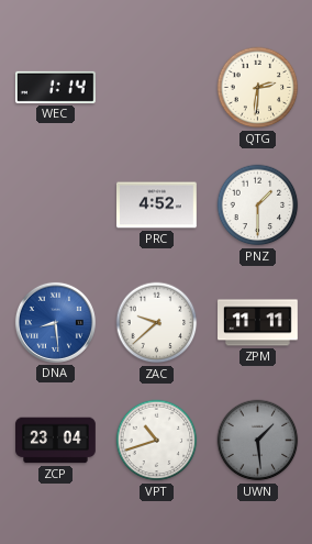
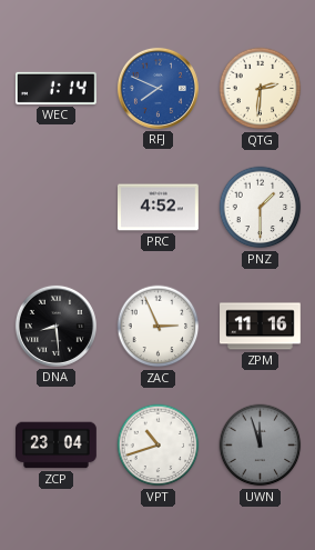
RFJ: none -> 7:49
DNA dial: blue -> black
ZAC: 9:38 -> 2:56
ZPM: 11:11 -> 11:16
UWN: 1:29 -> 11:57
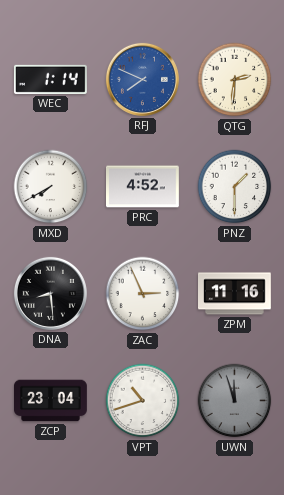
MXD: none -> 7:40
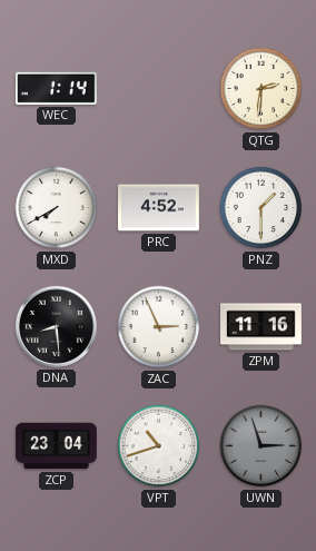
RFJ: 7:49 -> none
UWN: 11:57 -> 2:57
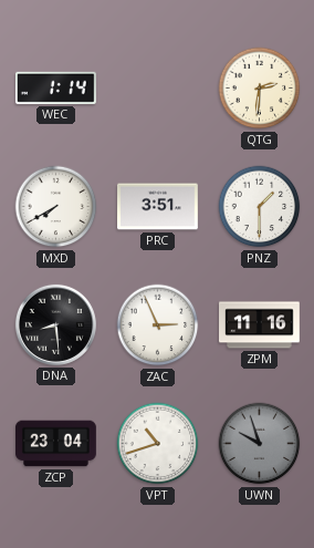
PRC: 4:52 -> 3:51
UWN: 2:57 -> 9:57
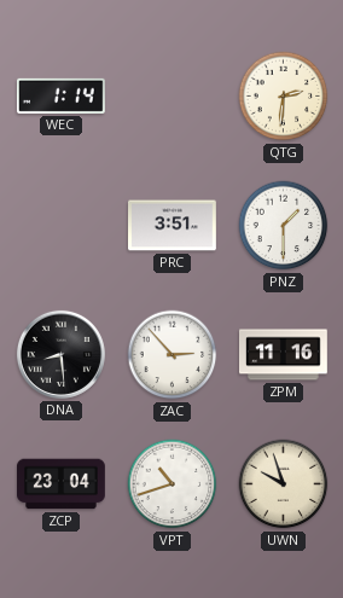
MXD: 7:40 -> none
ZAC: 2:56 -> 2:53
UWN dial: grey -> cream
